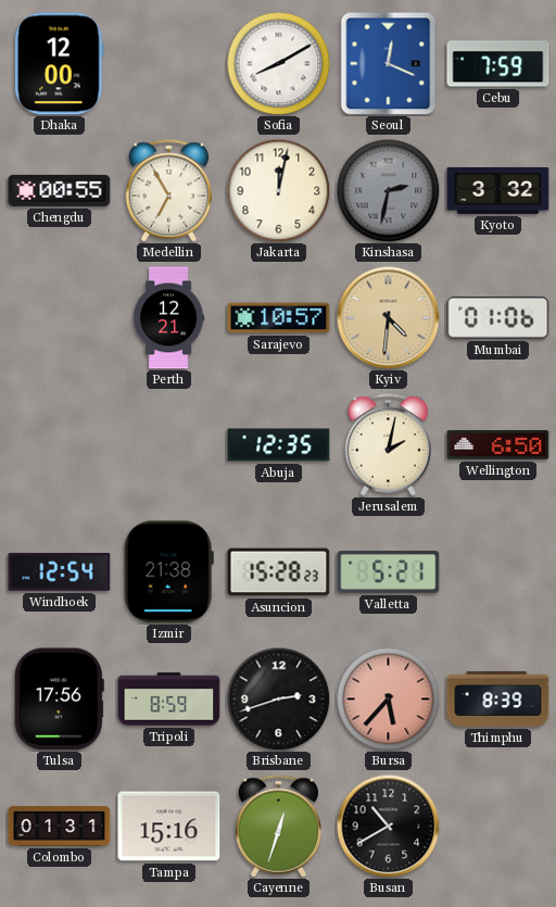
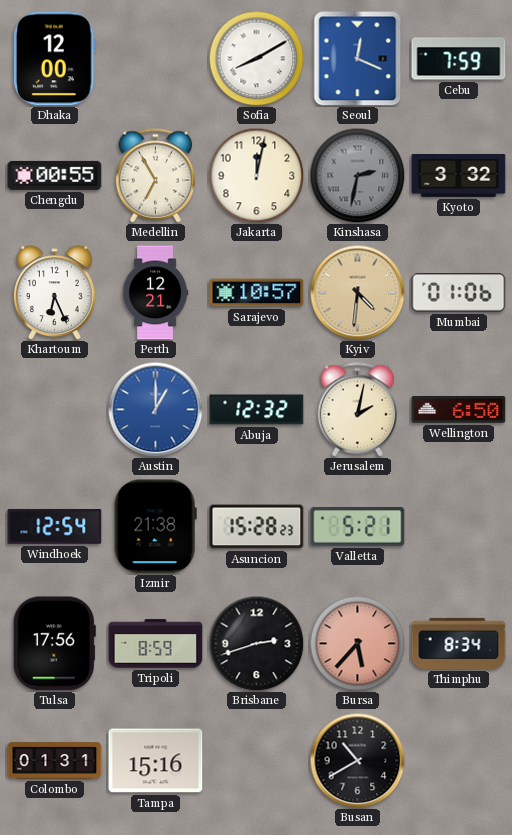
Khartoum: none -> 6:26
Austin: none -> 1:00
Abuja: 12:35 -> 12:32
Thimphu: 8:39 -> 8:34
Cayenne: 12:33 -> none
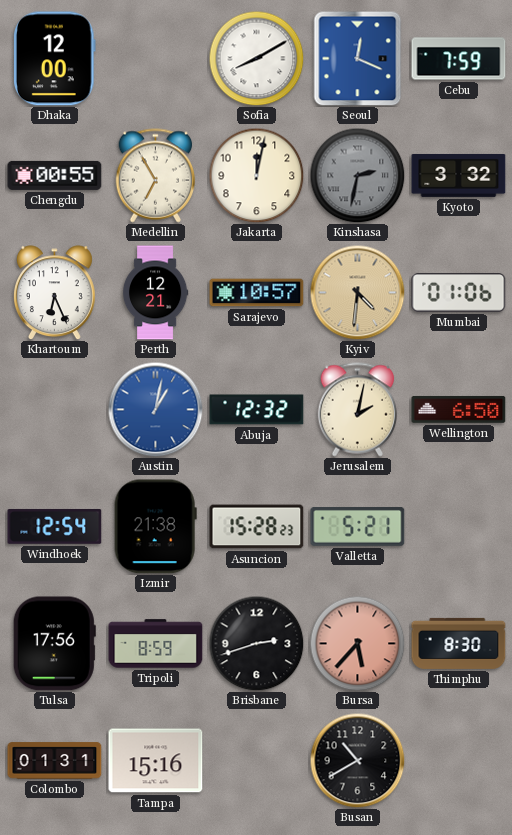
Austin: 1:00 -> 1:02
Thimphu: 8:34 -> 8:30
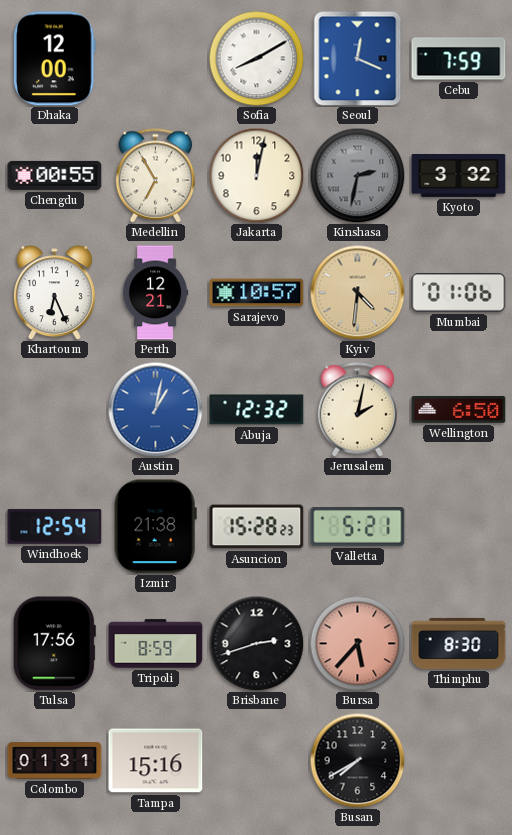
Busan: 10:40 -> 7:40
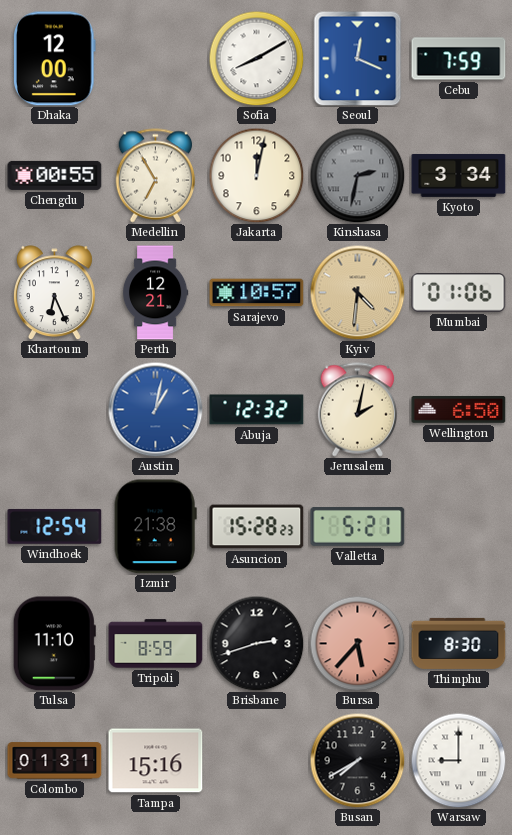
Kyoto: 3:32 -> 3:34
Tulsa: 17:56 -> 11:10
Warsaw: none -> 9:00
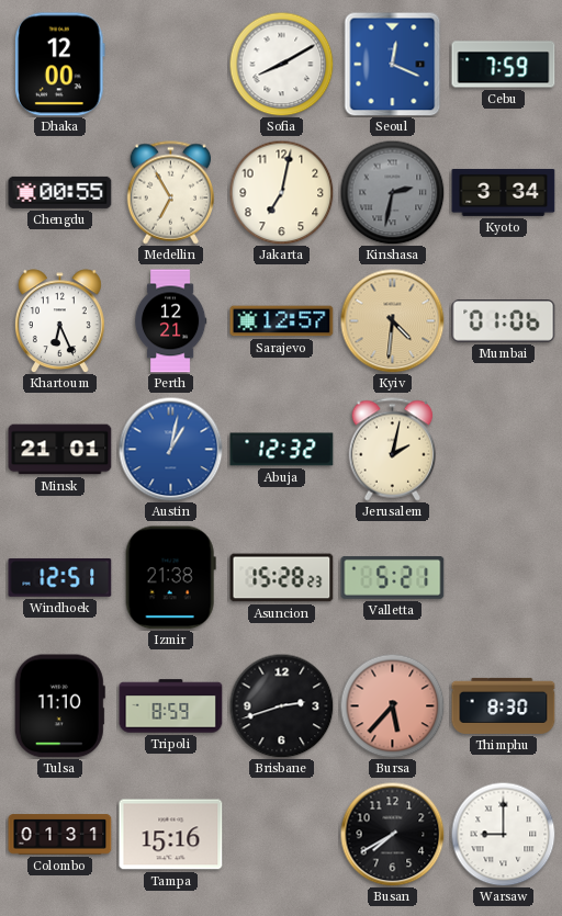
Jakarta: 12:02 -> 7:02
Sarajevo: 10:57 -> 12:57
Minsk: none -> 21:01
Wellington: 6:50 -> none
Windhoek: 12:54 -> 12:51
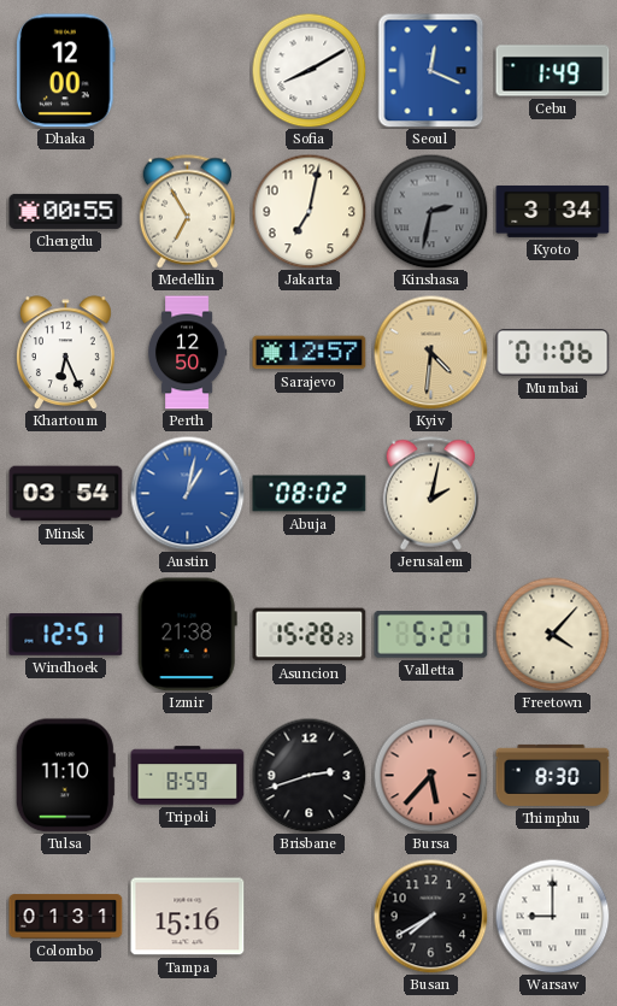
Cebu: 7:59 -> 1:49
Perth: 12:21 -> 12:50
Minsk: 21:01 -> 03:54
Abuja: 12:32 -> 08:02
Freetown: none -> 4:07
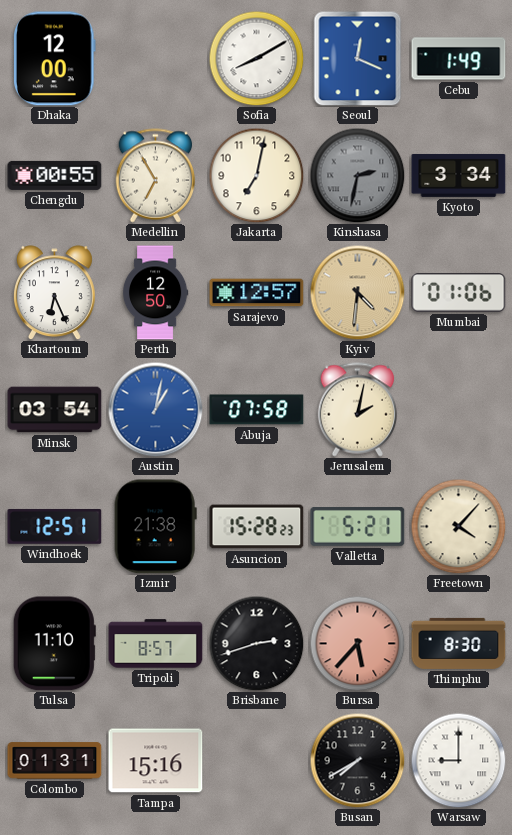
Abuja: 08:02 -> 07:58
Tripoli: 8:59 -> 8:57
